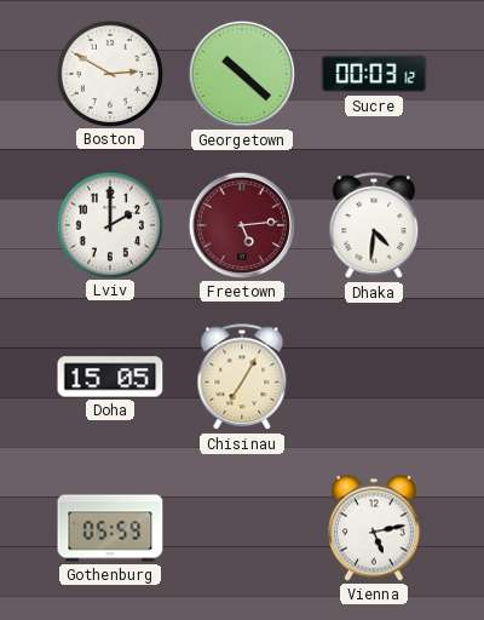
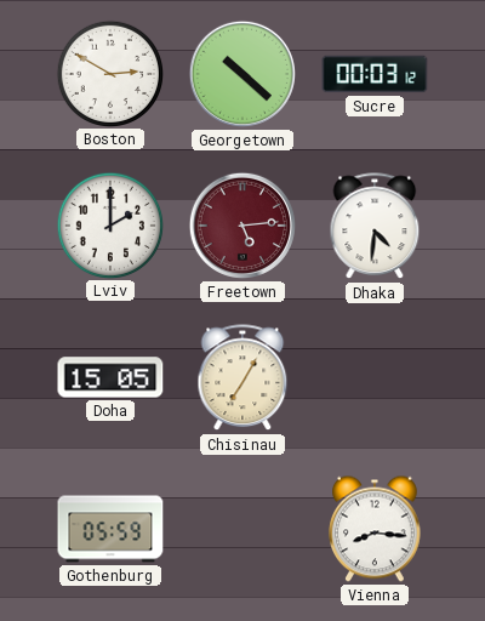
Vienna: 5:13 -> 8:16
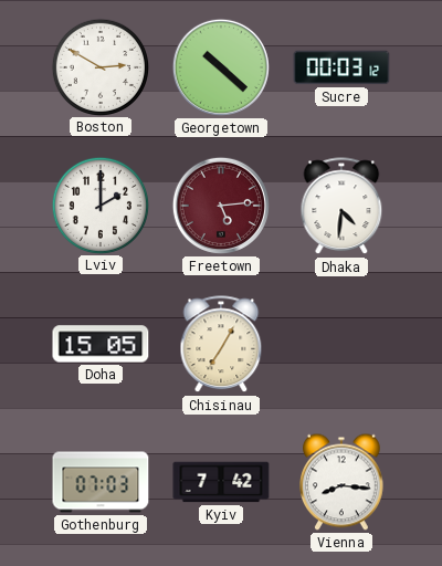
Gothenburg: 05:59 -> 07:03
Kyiv: none -> 7:42
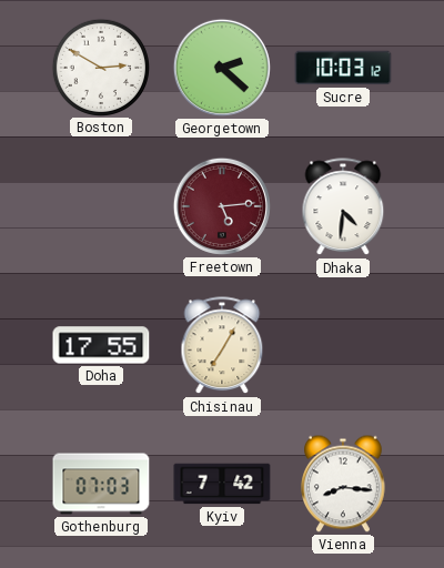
Georgetown: 10:22 -> 2:22
Sucre: 00:03 -> 10:03
Lviv: 2:00 -> none
Doha: 15:05 -> 17:55
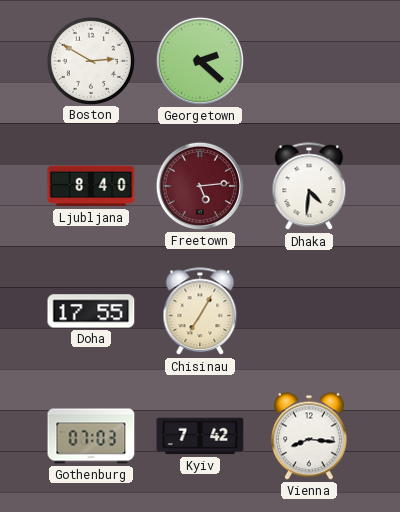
Sucre: 10:03 -> none
Ljubljana: none -> 8:40
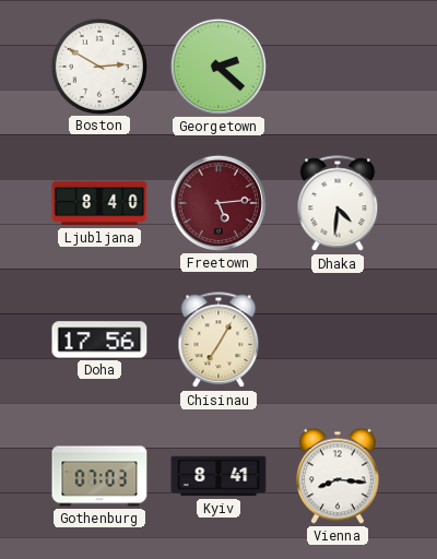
Doha: 17:55 -> 17:56
Kyiv: 7:42 -> 8:41
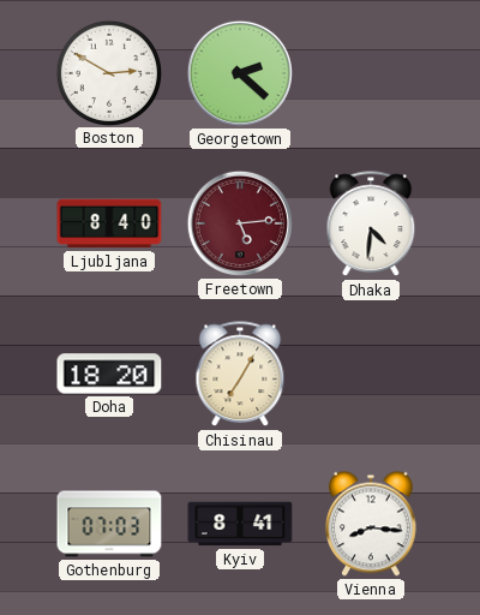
Doha: 17:56 -> 18:20
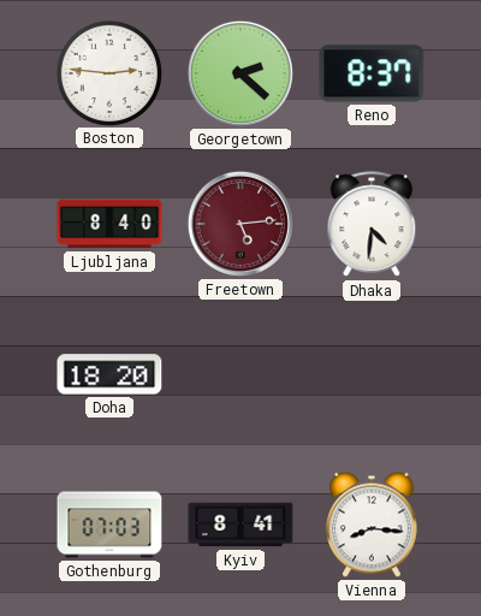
Boston: 2:50 -> 2:46
Reno: none -> 8:37
Chisinau: 7:05 -> none
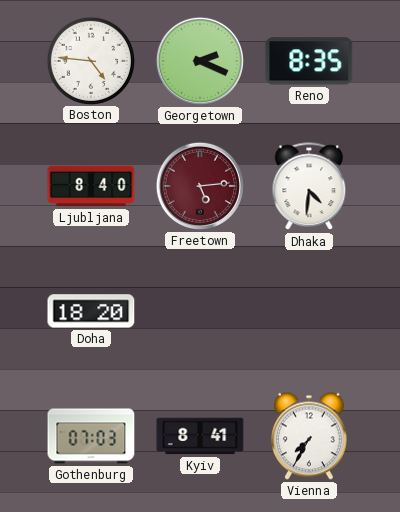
Boston: 2:46 -> 4:46
Georgetown: 2:22 -> 2:19
Reno: 8:37 -> 8:35
Vienna: 8:16 -> 7:35
